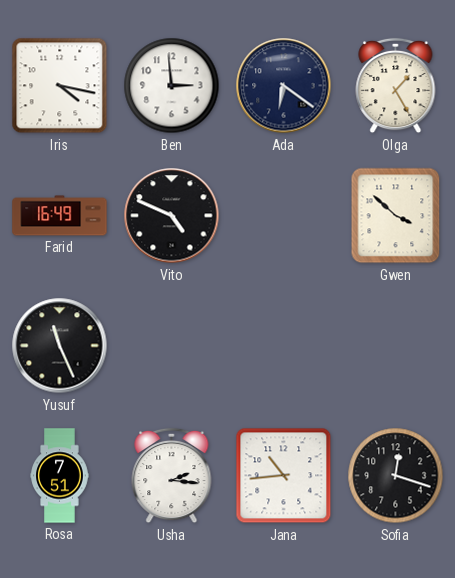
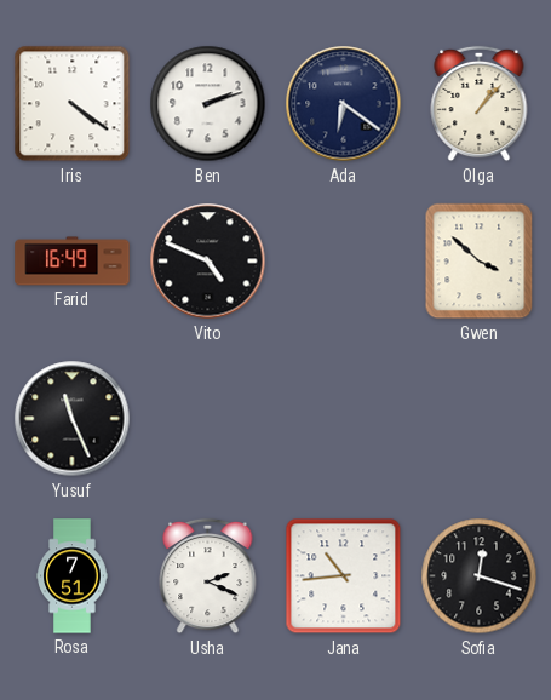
Iris: 4:17 -> 4:21
Ben: 2:59 -> 2:12
Olga: 1:25 -> 1:07
Usha: 2:16 -> 2:19
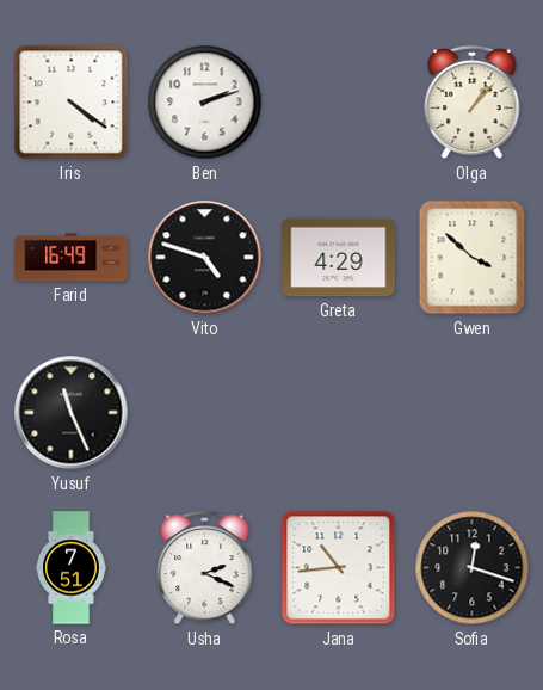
Ada: 6:21 -> none
Vito: 4:49 -> 4:48
Greta: none -> 4:29
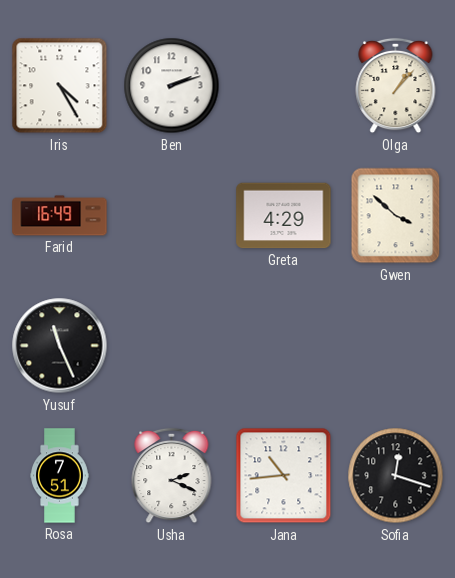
Iris: 4:21 -> 4:25
Vito: 4:48 -> none
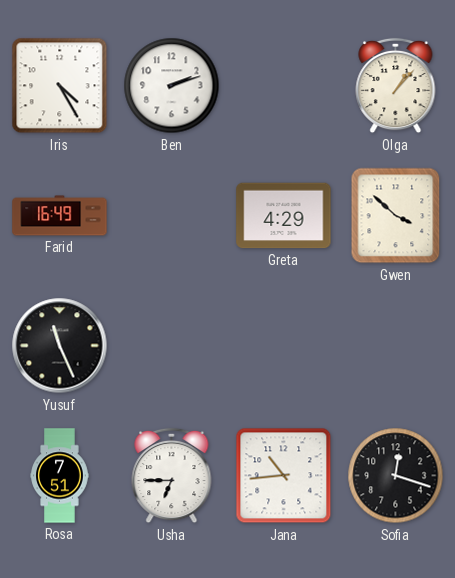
Usha: 2:19 -> 6:45
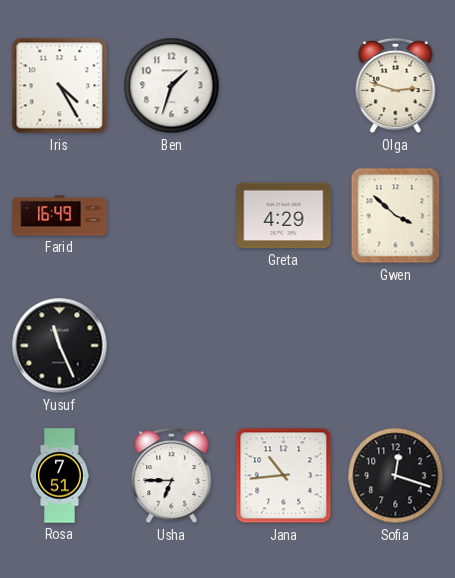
Ben: 2:12 -> 1:33
Olga: 1:07 -> 2:48
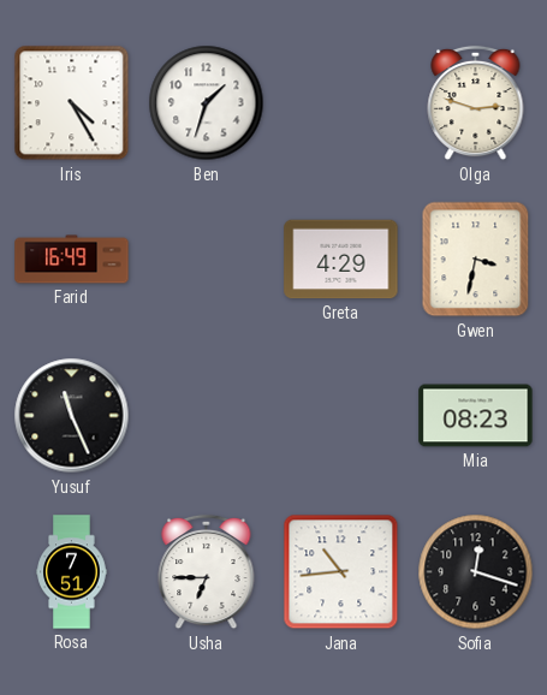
Gwen: 3:52 -> 3:32
Mia: none -> 08:23
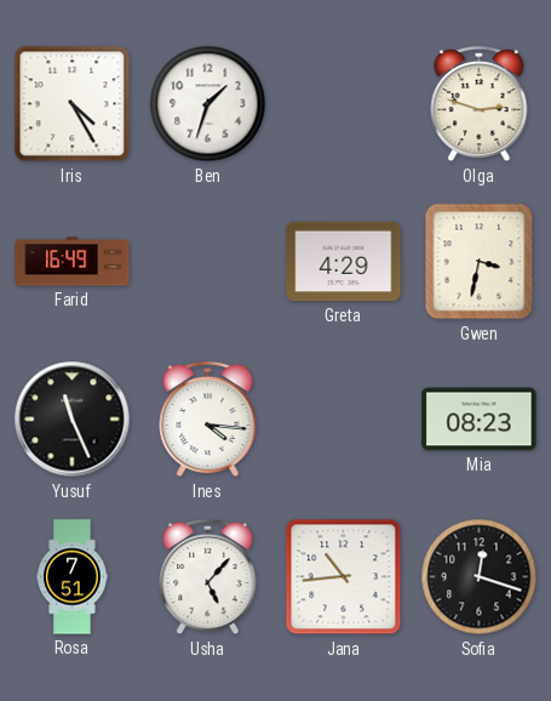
Ines: none -> 4:16
Usha: 6:45 -> 5:07
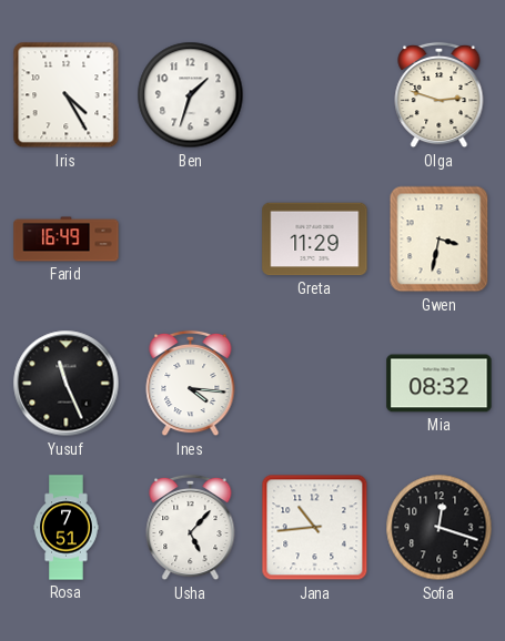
Greta: 4:29 -> 11:29
Mia: 08:23 -> 08:32
